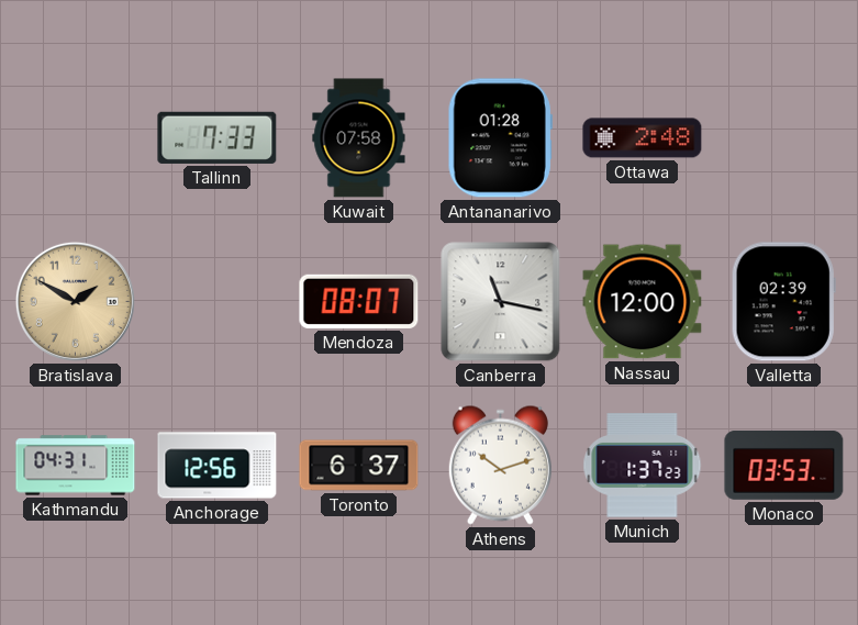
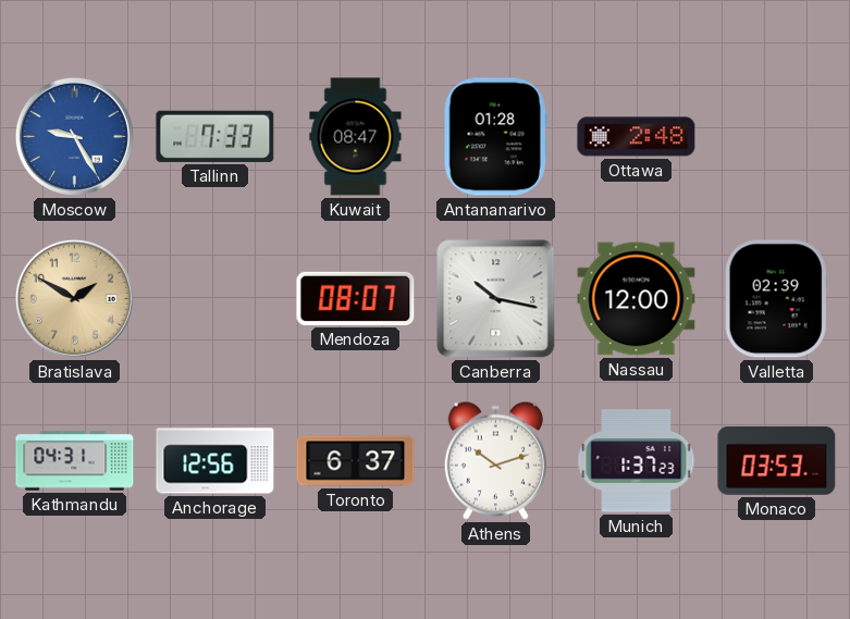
Moscow: none -> 9:25
Kuwait: 07:58 -> 08:47
Canberra: 11:17 -> 10:17
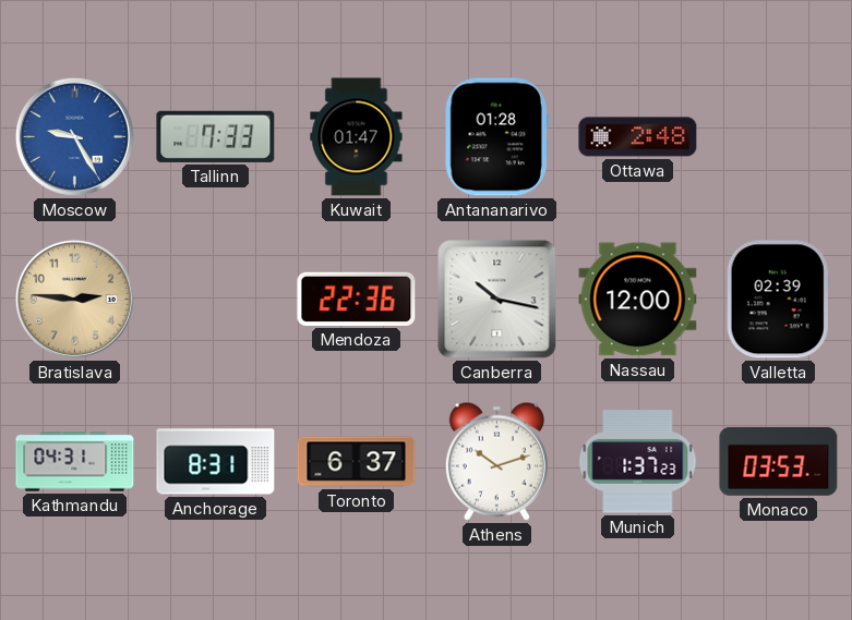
Kuwait: 08:47 -> 01:47
Bratislava: 1:50 -> 2:46
Mendoza: 08:07 -> 22:36
Anchorage: 12:56 -> 8:31
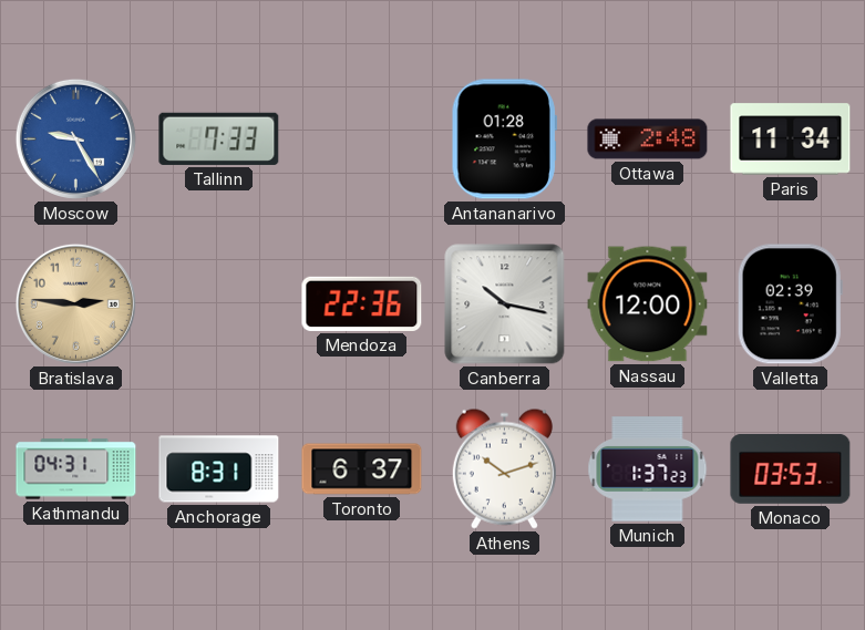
Kuwait: 01:47 -> none
Paris: none -> 11:34
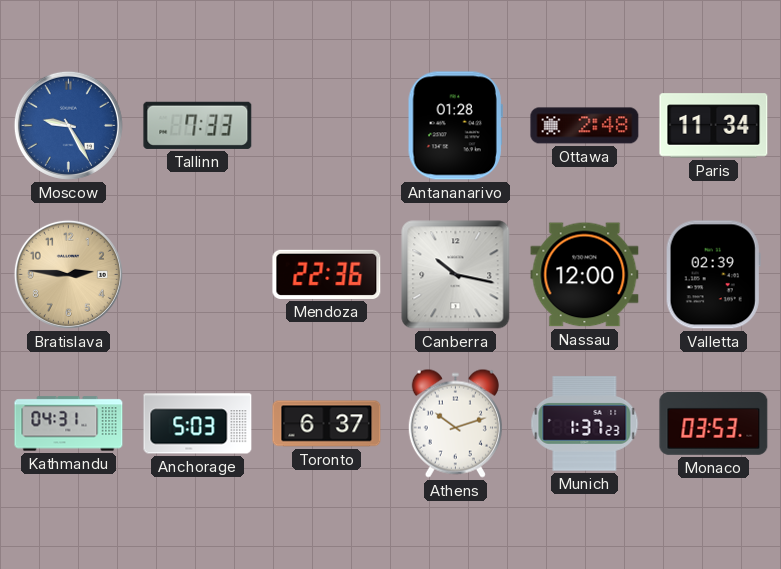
Anchorage: 8:31 -> 5:03
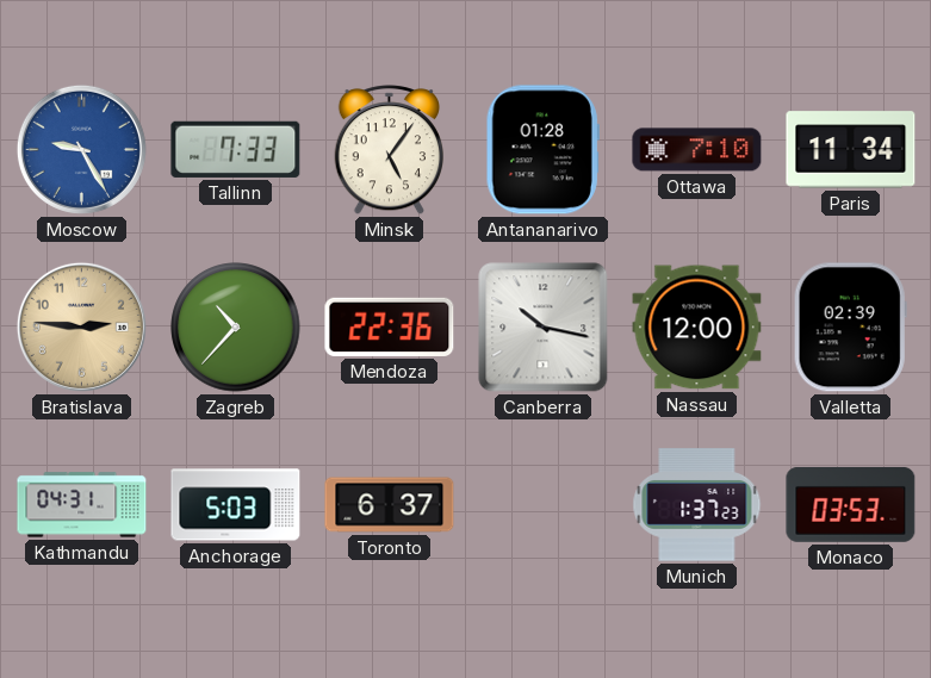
Minsk: none -> 5:06
Ottawa: 2:48 -> 7:10
Zagreb: none -> 10:37
Athens: 10:12 -> none
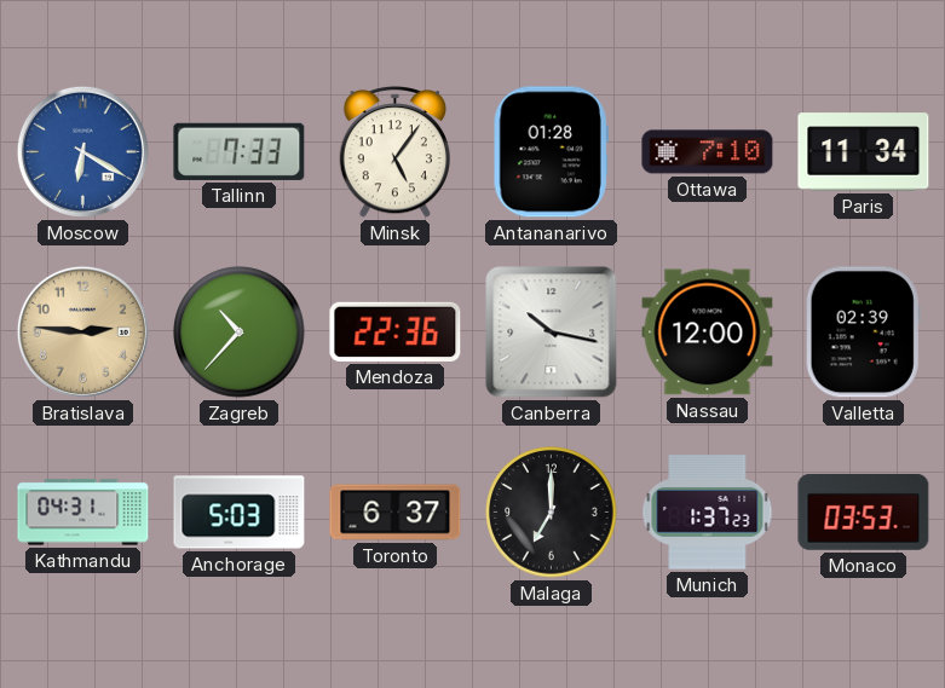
Moscow: 9:25 -> 6:20
Malaga: none -> 7:00
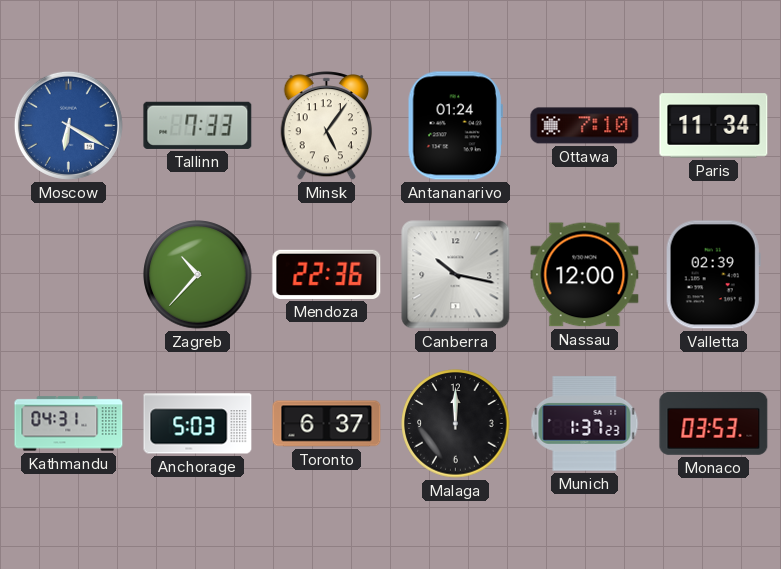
Antananarivo: 01:28 -> 01:24
Bratislava: 2:46 -> none
Malaga: 7:00 -> 12:00
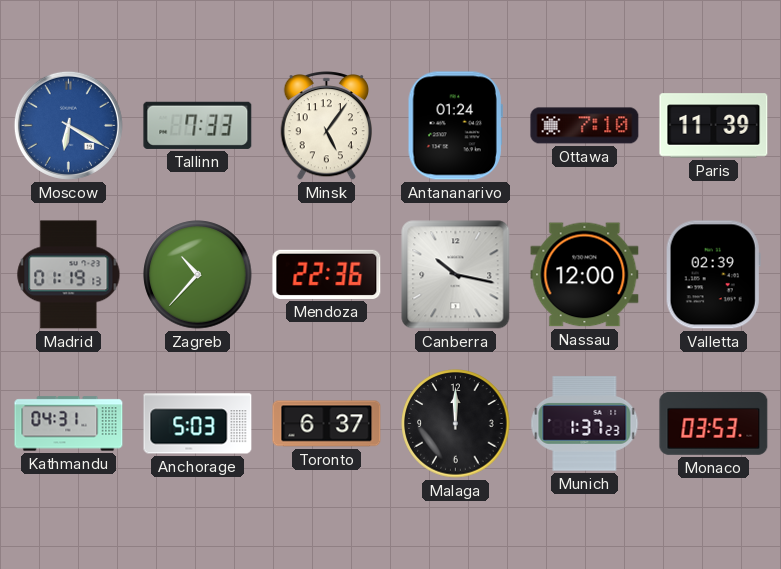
Paris: 11:34 -> 11:39
Madrid: none -> 01:19
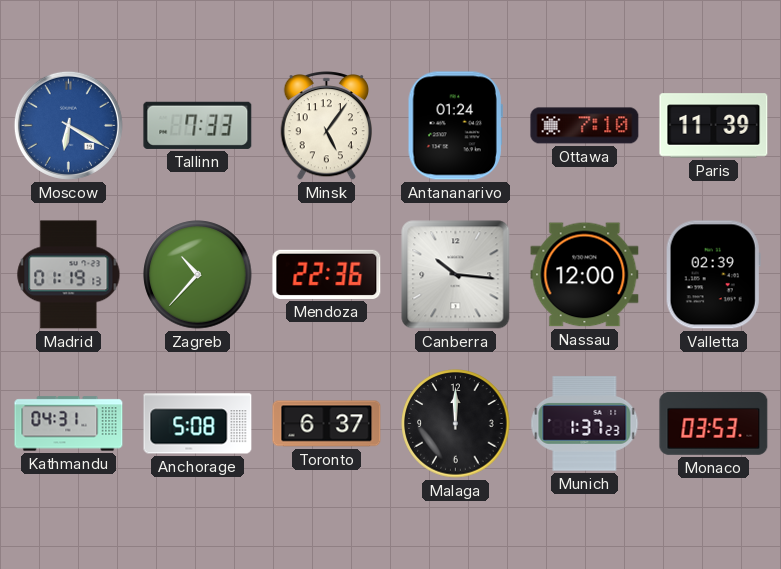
Canberra: 10:17 -> 10:16
Anchorage: 5:03 -> 5:08
